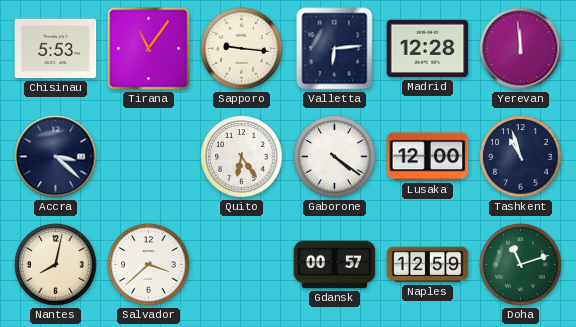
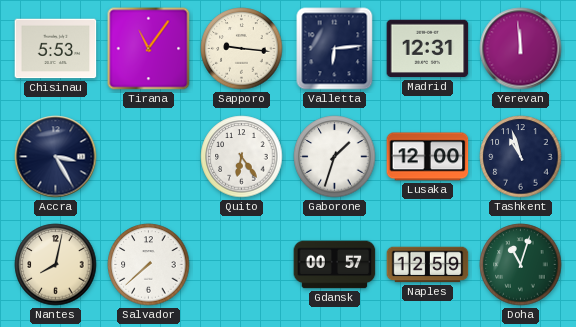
Madrid: 12:28 -> 12:31
Accra: 3:22 -> 3:25
Gaborone: 4:21 -> 1:33
Salvador: 3:38 -> 7:38
Doha: 11:12 -> 11:03
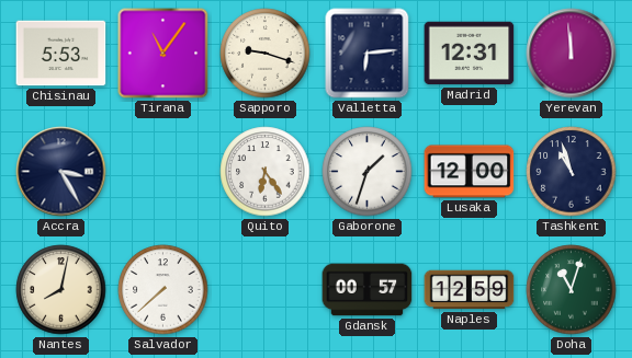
Sapporo: 9:16 -> 9:18
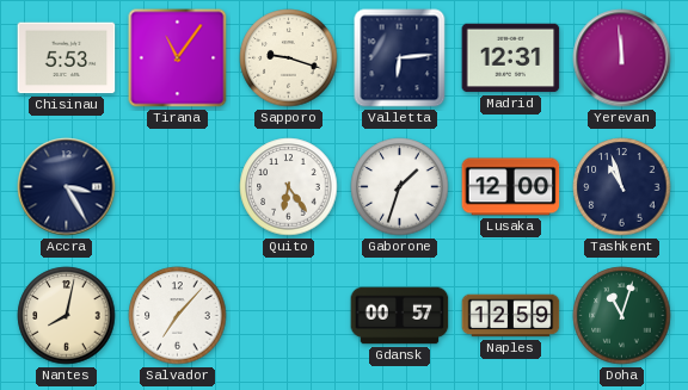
Salvador: 7:38 -> 7:07
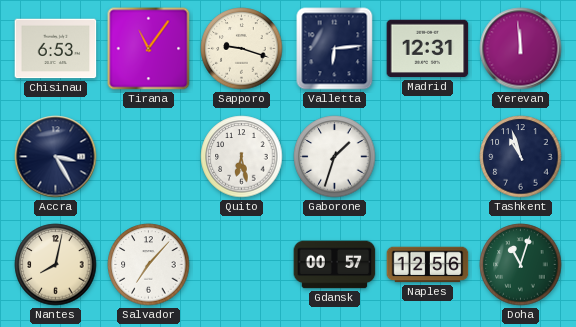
Chisinau: 5:53 -> 6:53
Quito: 6:24 -> 6:28
Lusaka: 12:00 -> none
Naples: 12:59 -> 12:56
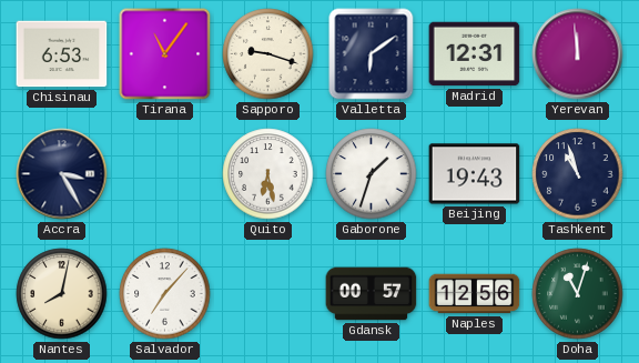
Valletta: 6:14 -> 6:09
Beijing: none -> 19:43
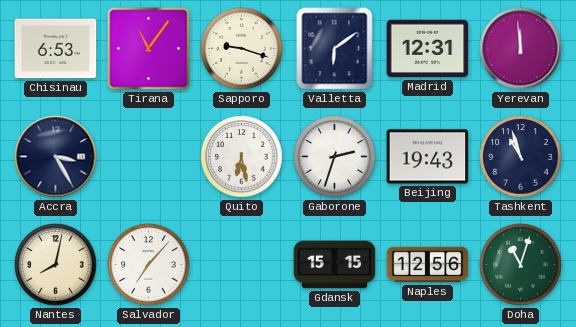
Gaborone: 1:33 -> 2:33
Gdansk: 00:57 -> 15:15
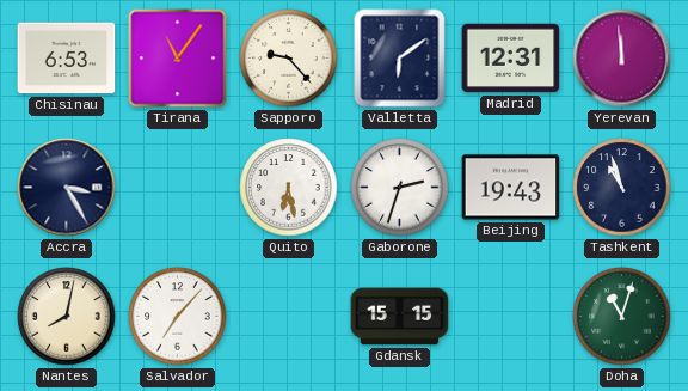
Sapporo: 9:18 -> 9:23
Naples: 12:56 -> none
